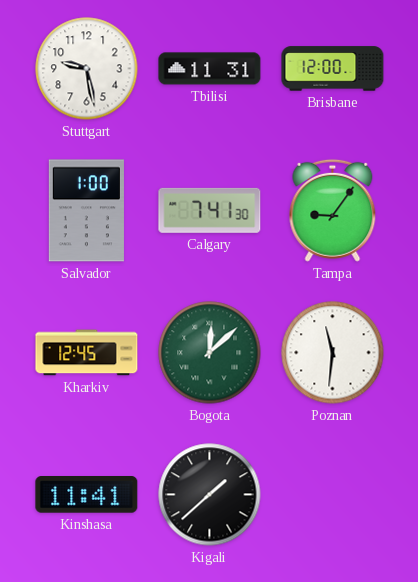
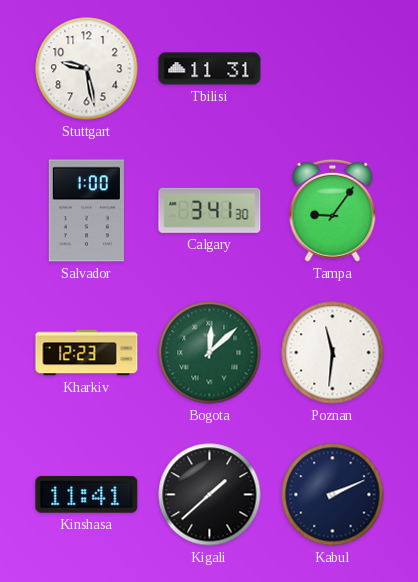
Brisbane: 12:00 -> none
Calgary: 7:41 -> 3:41
Kharkiv: 12:45 -> 12:23
Kabul: none -> 2:11
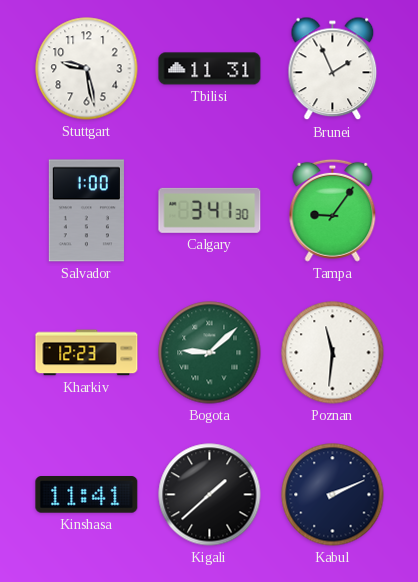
Brunei: none -> 1:56
Bogota: 12:08 -> 9:08
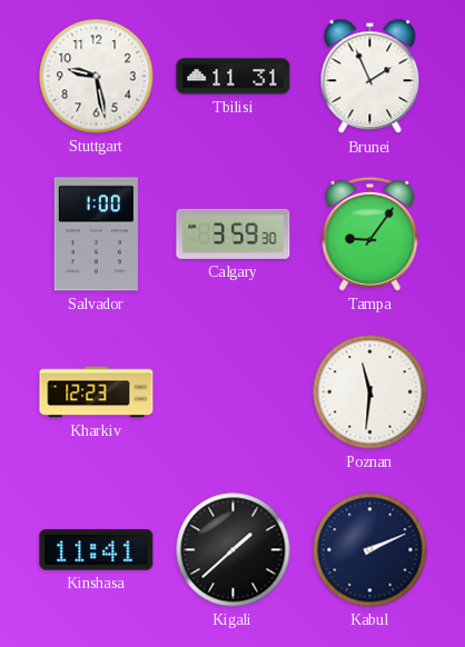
Calgary: 3:41 -> 3:59
Bogota: 9:08 -> none
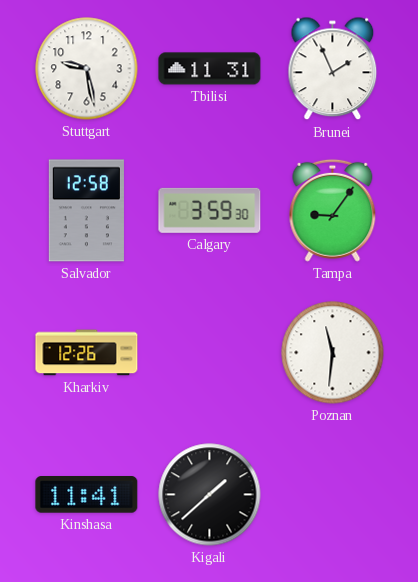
Salvador: 1:00 -> 12:58
Kharkiv: 12:23 -> 12:26
Kabul: 2:11 -> none
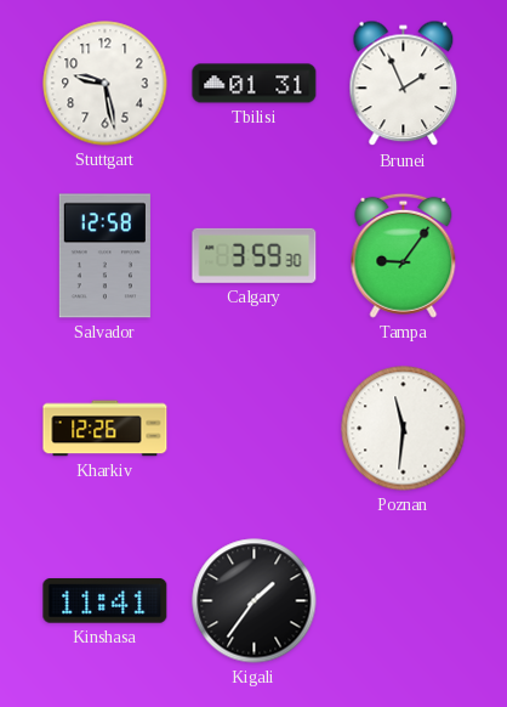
Tbilisi: 11:31 -> 01:31
Kigali: 1:38 -> 1:36
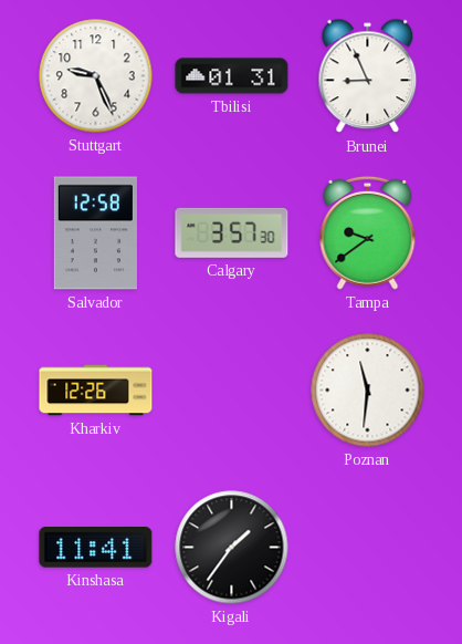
Stuttgart: 9:28 -> 9:26
Brunei: 1:56 -> 8:56
Calgary: 3:59 -> 3:57
Tampa: 9:06 -> 9:39
